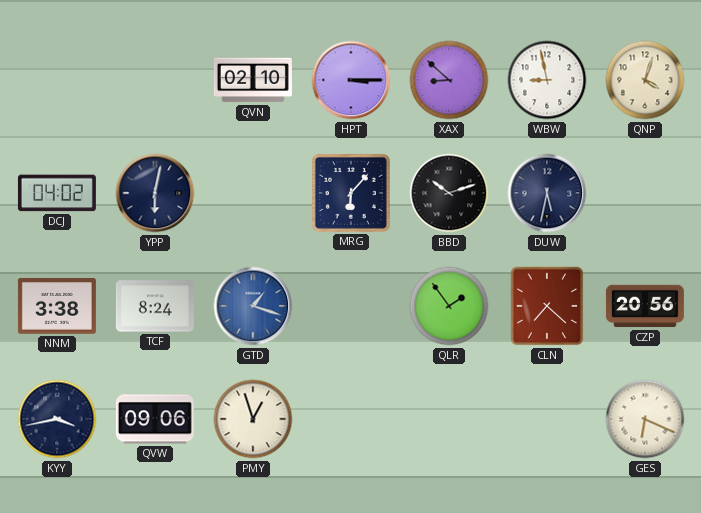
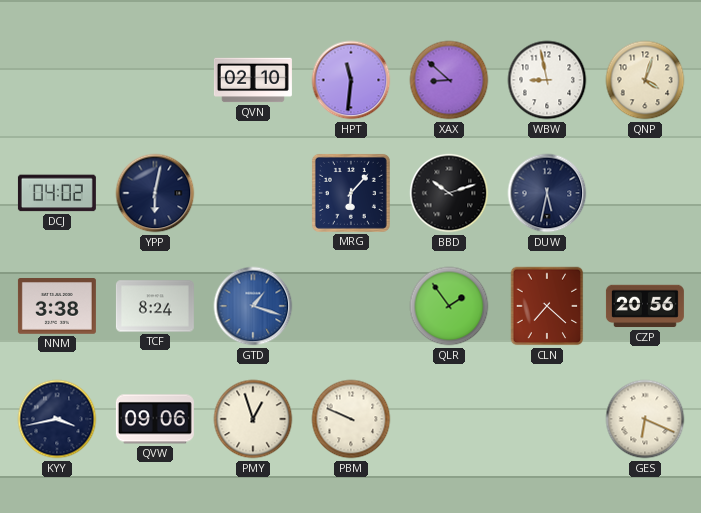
HPT: 3:15 -> 11:31
PBM: none -> 9:49
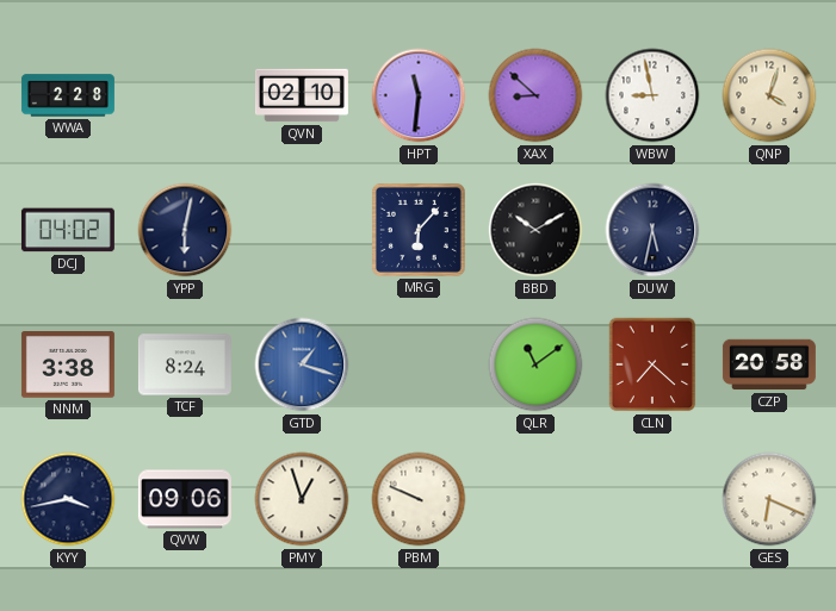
WWA: none -> 2:28
BBD: 10:12 -> 10:10
QLR: 1:54 -> 11:09
CZP: 20:56 -> 20:58
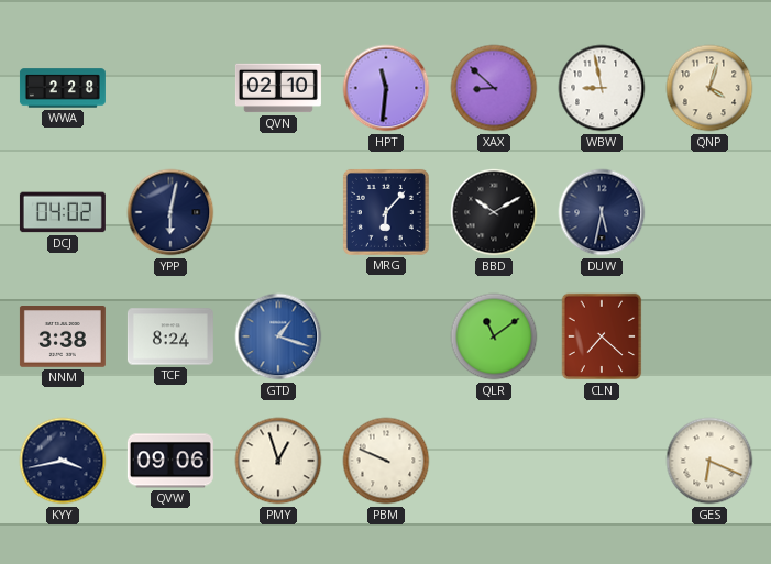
CZP: 20:58 -> none
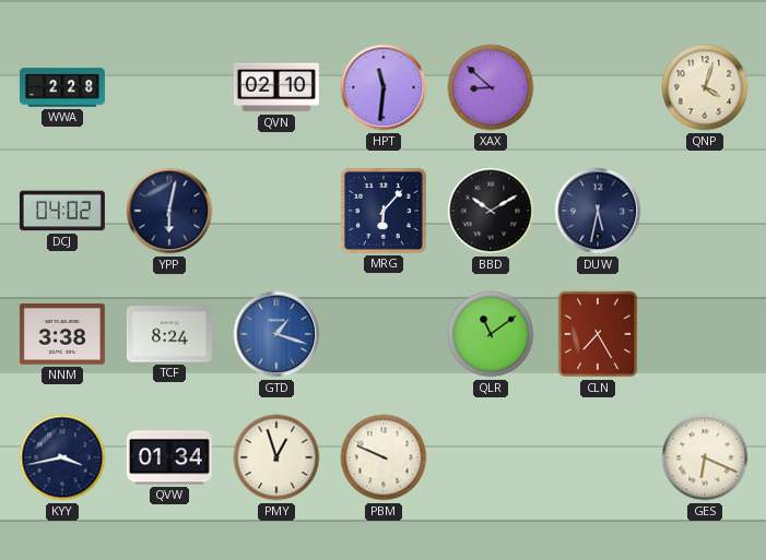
WBW: 8:58 -> none
CLN: 7:22 -> 7:25
QVW: 09:06 -> 01:34
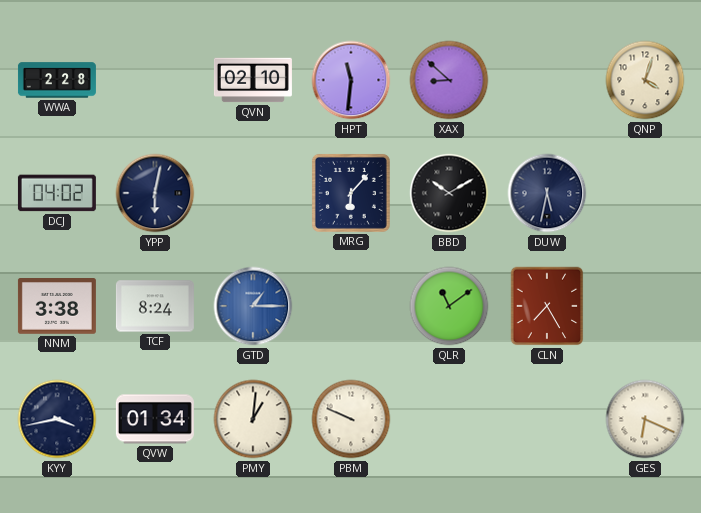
GTD: 1:18 -> 1:15
PMY: 12:57 -> 1:01
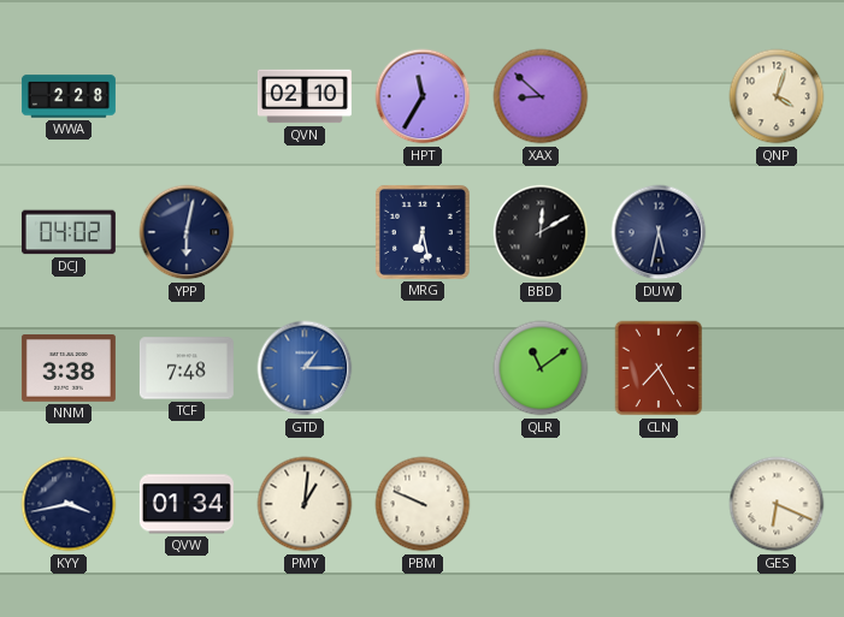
HPT: 11:31 -> 11:35
MRG: 6:07 -> 6:28
BBD: 10:10 -> 12:10
TCF: 8:24 -> 7:48
